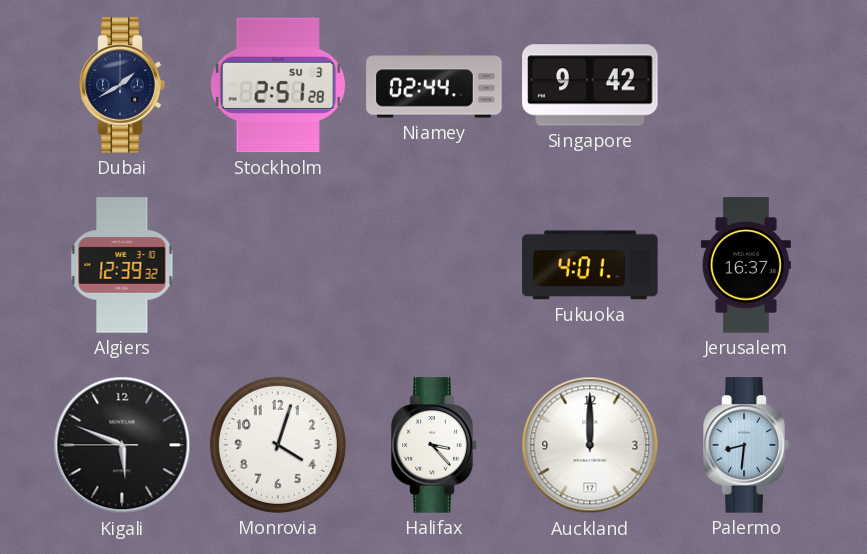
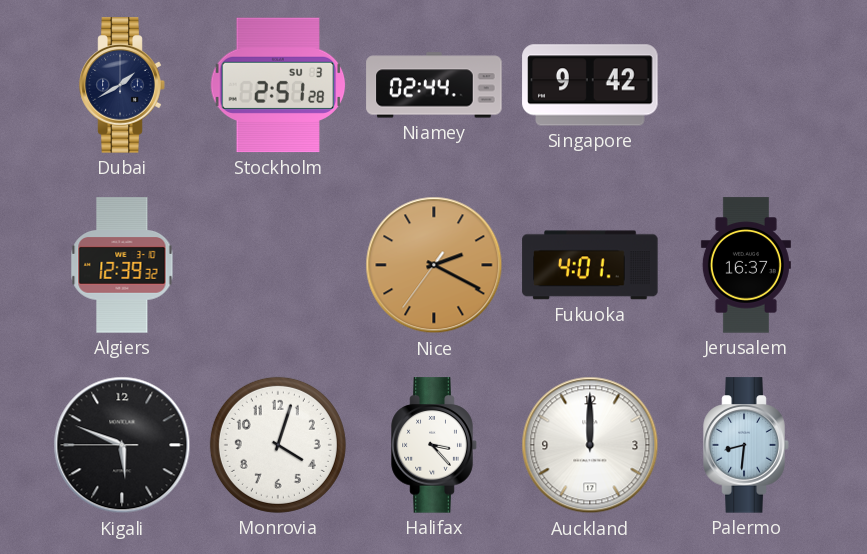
Nice: none -> 2:19
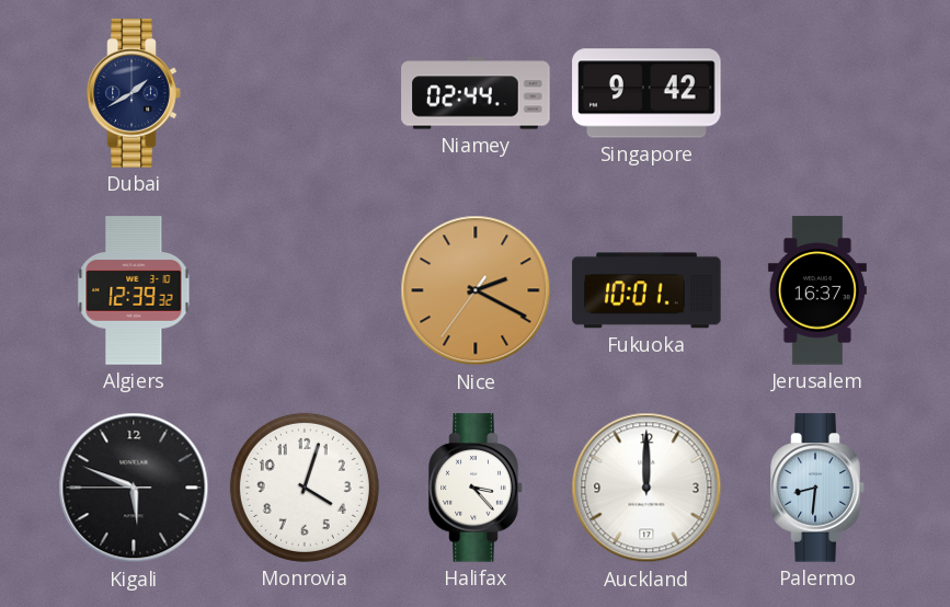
Stockholm: 2:51 -> none
Fukuoka: 4:01 -> 10:01
